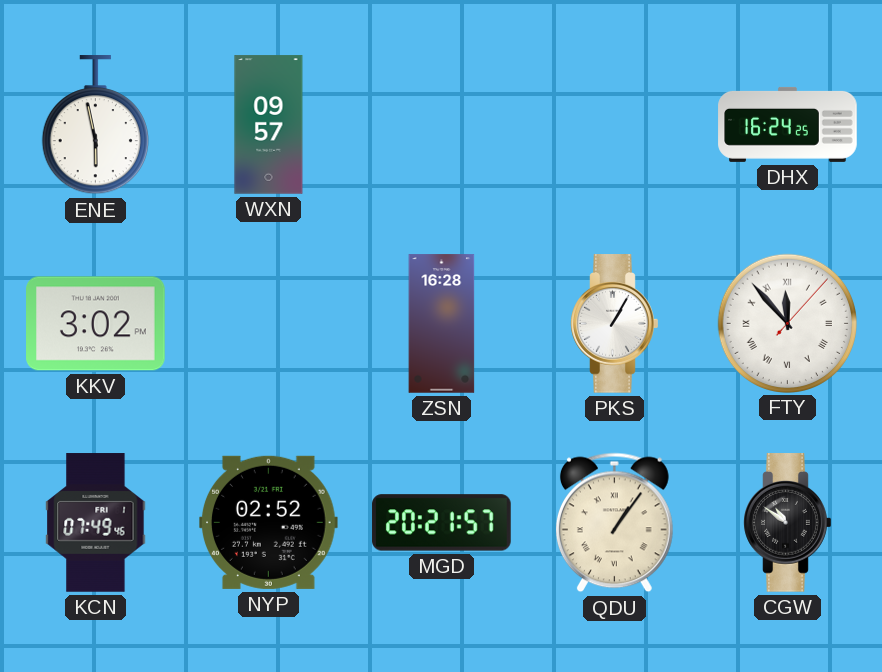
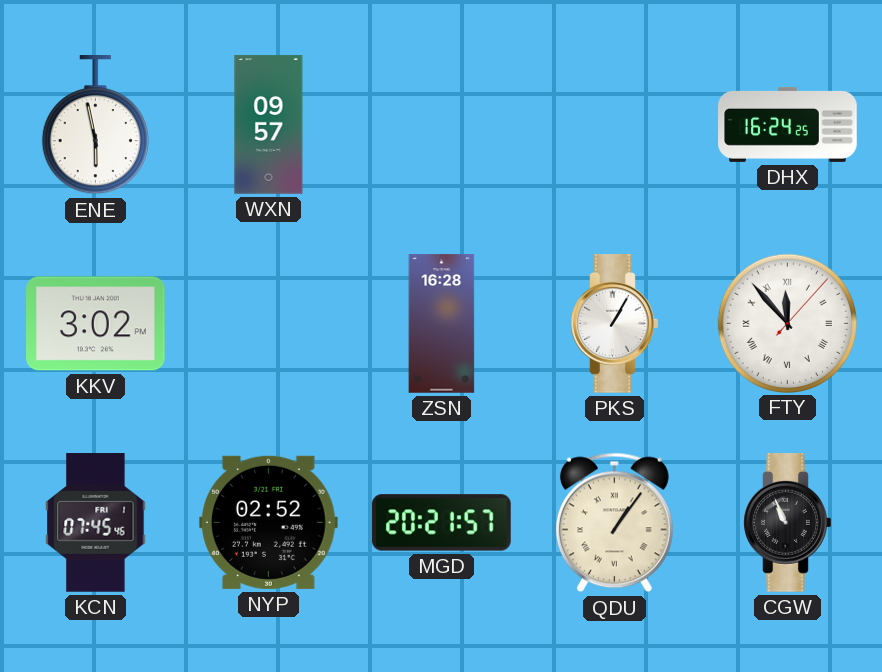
KCN: 07:49 -> 07:45
CGW: 10:51 -> 10:56
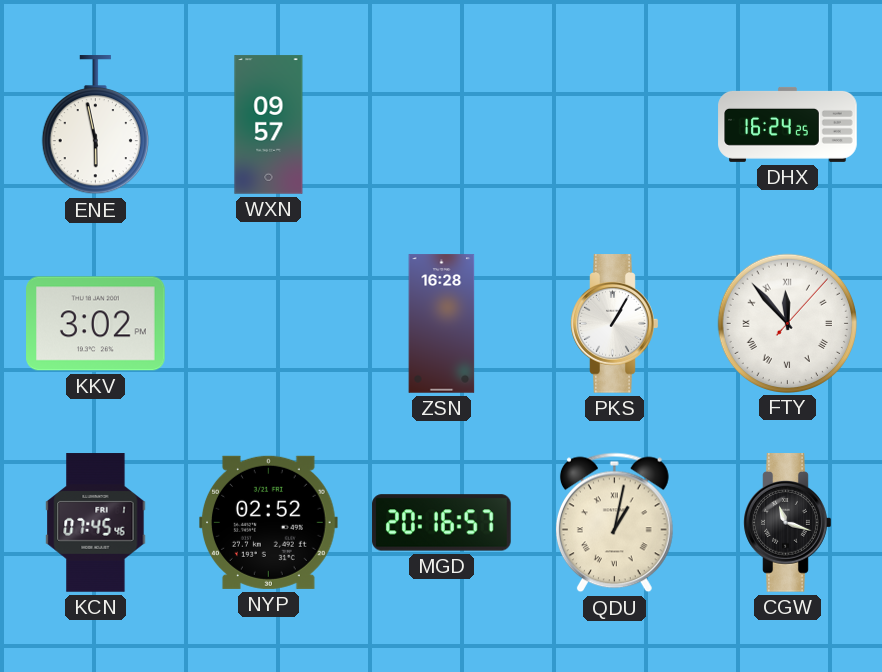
MGD: 20:21 -> 20:16
QDU: 1:06 -> 1:02
CGW: 10:56 -> 11:18
